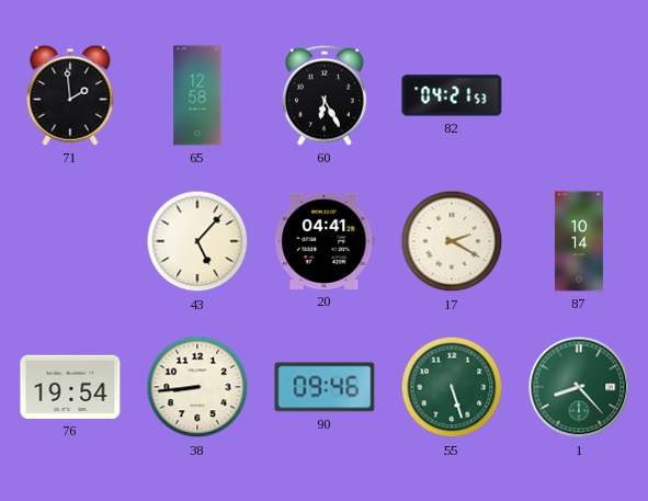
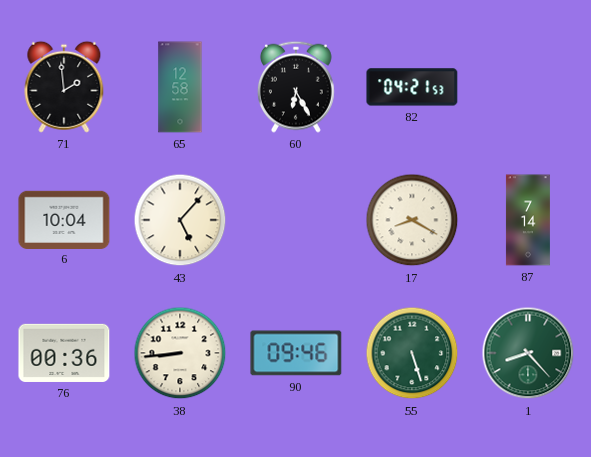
6: none -> 10:04
20: 04:41 -> none
17: 2:20 -> 8:20
87: 10:14 -> 7:14
76: 19:54 -> 00:36
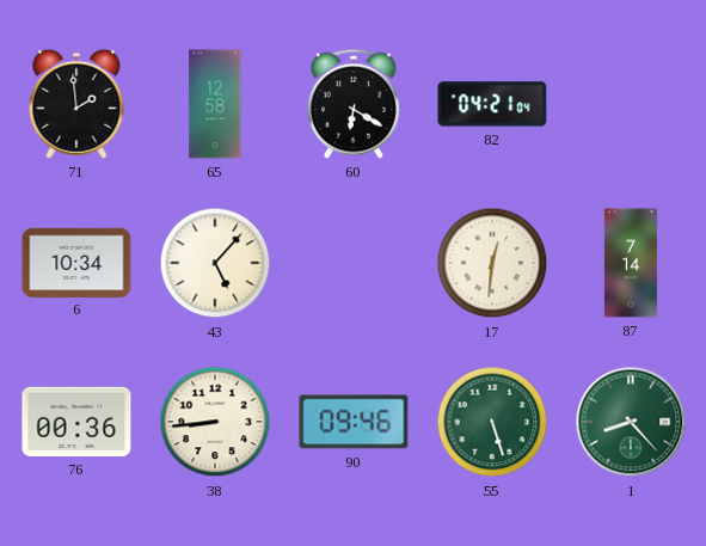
60: 6:25 -> 6:20
82: 04:21:53 -> 04:21:04
6: 10:04 -> 10:34
17: 8:20 -> 12:31
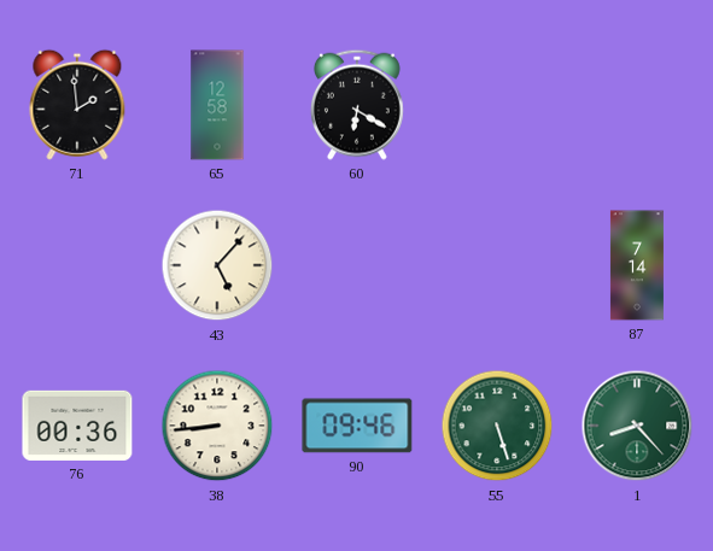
82: 04:21 -> none
6: 10:34 -> none
17: 12:31 -> none
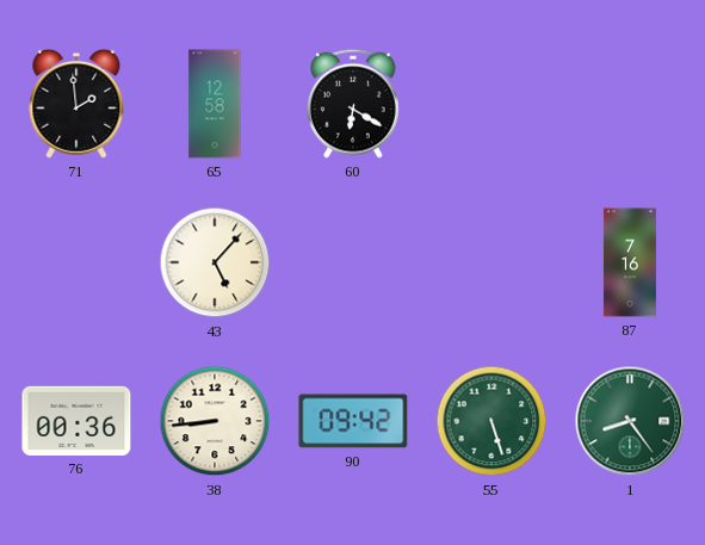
87: 7:14 -> 7:16
90: 09:46 -> 09:42
1: 8:23 -> 8:24
